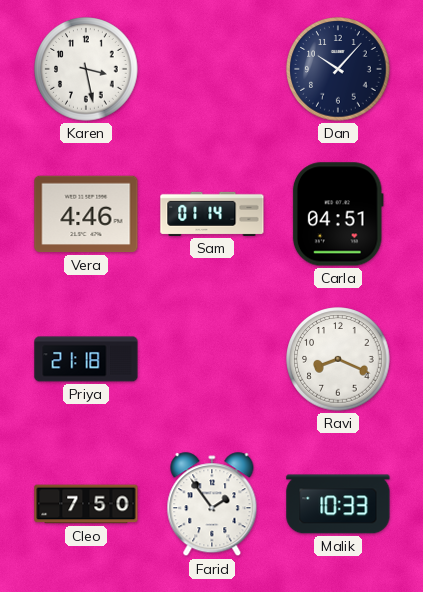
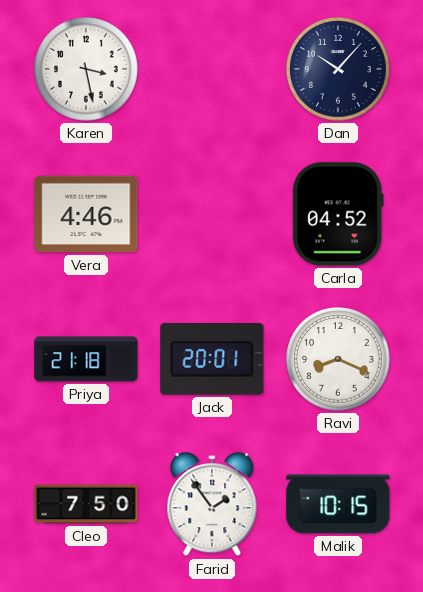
Sam: 01:14 -> none
Carla: 04:51 -> 04:52
Jack: none -> 20:01
Malik: 10:33 -> 10:15
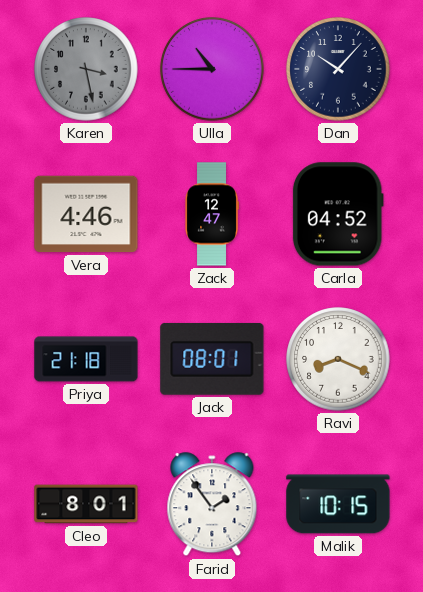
Karen dial: white -> grey
Ulla: none -> 10:45
Zack: none -> 12:47
Jack: 20:01 -> 08:01
Cleo: 7:50 -> 8:01
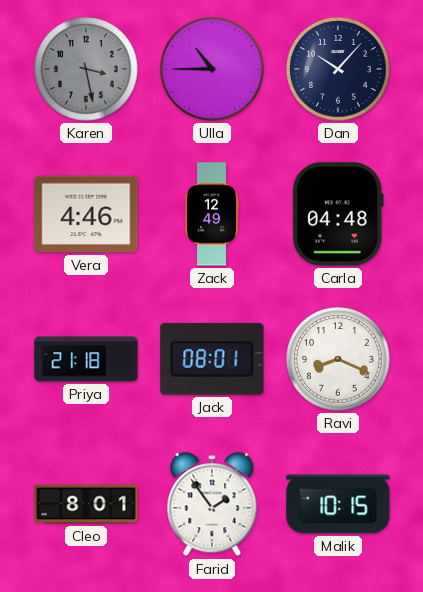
Zack: 12:47 -> 12:49
Carla: 04:52 -> 04:48
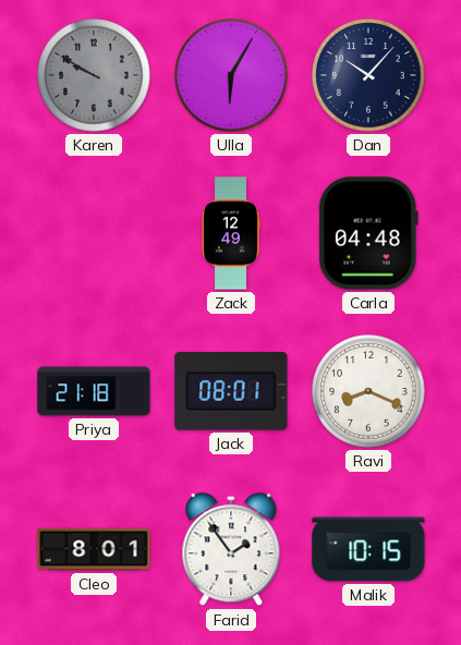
Karen: 3:28 -> 9:50
Ulla: 10:45 -> 6:05
Vera: 4:46 -> none
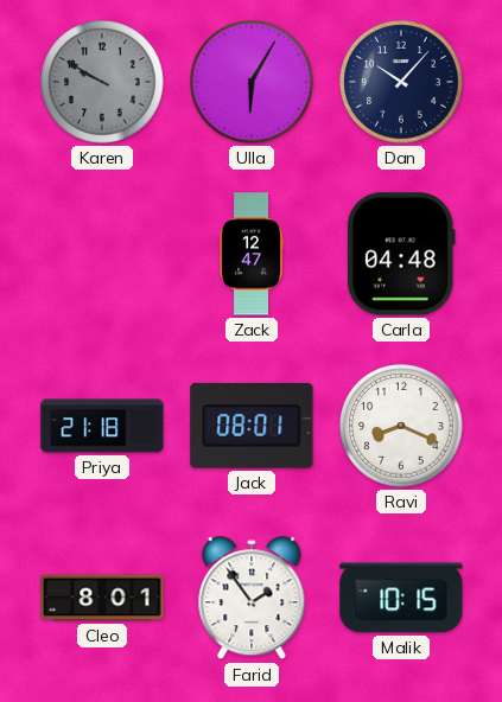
Zack: 12:49 -> 12:47
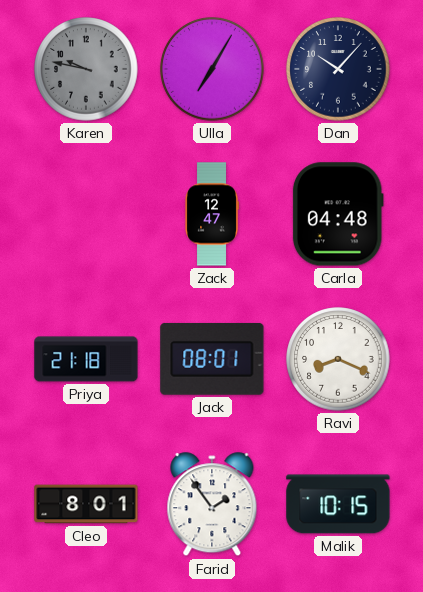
Karen: 9:50 -> 9:47
Ulla: 6:05 -> 7:05
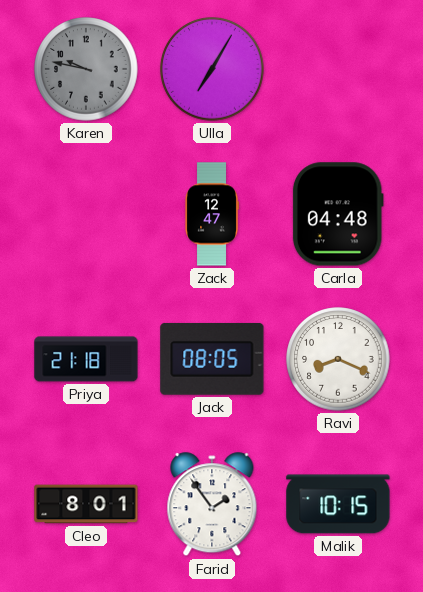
Dan: 10:07 -> none
Jack: 08:01 -> 08:05
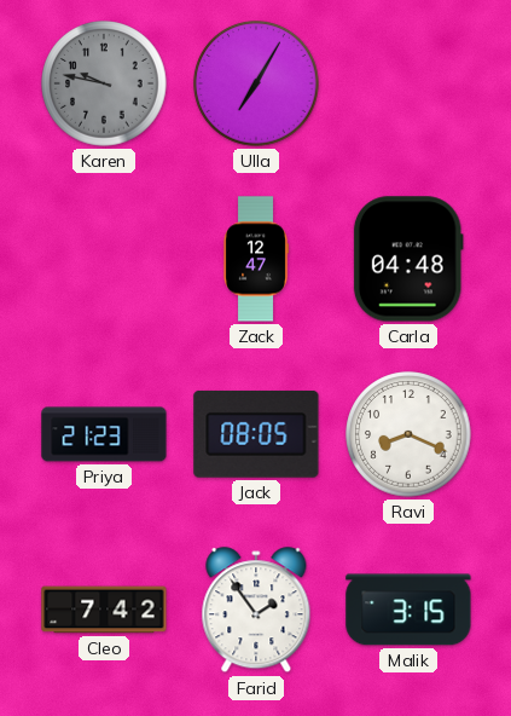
Priya: 21:18 -> 21:23
Cleo: 8:01 -> 7:42
Malik: 10:15 -> 3:15
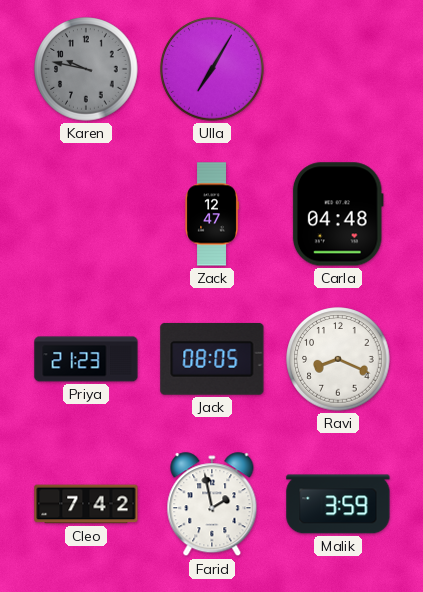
Farid: 1:54 -> 1:58
Malik: 3:15 -> 3:59
